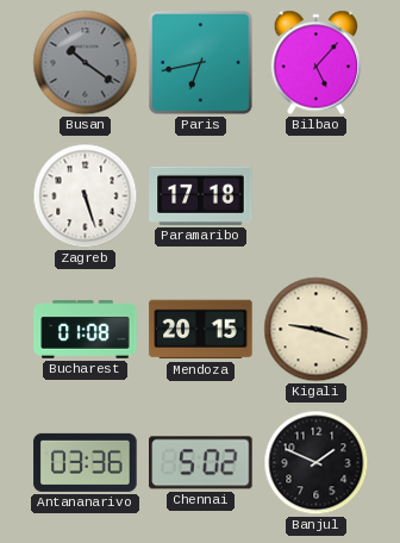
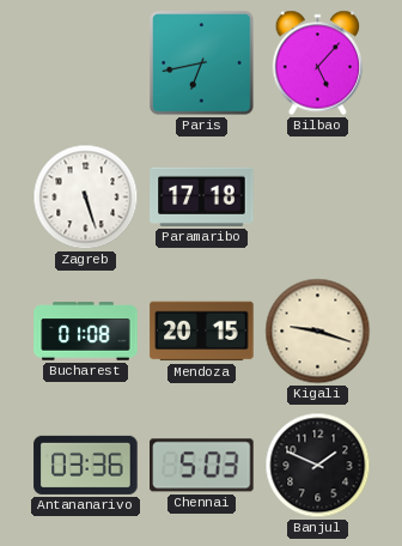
Busan: 10:21 -> none
Chennai: 5:02 -> 5:03
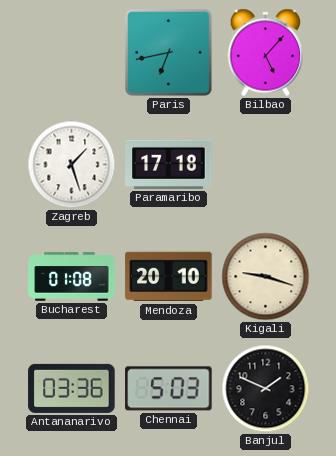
Zagreb: 5:27 -> 1:27
Mendoza: 20:15 -> 20:10
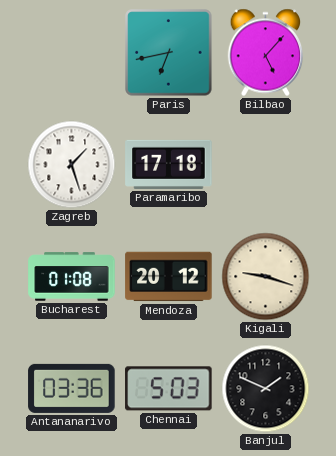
Mendoza: 20:10 -> 20:12
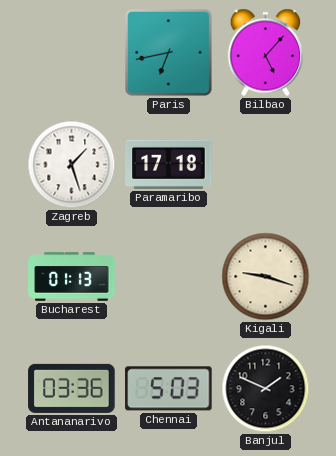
Bucharest: 01:08 -> 01:13
Mendoza: 20:12 -> none
